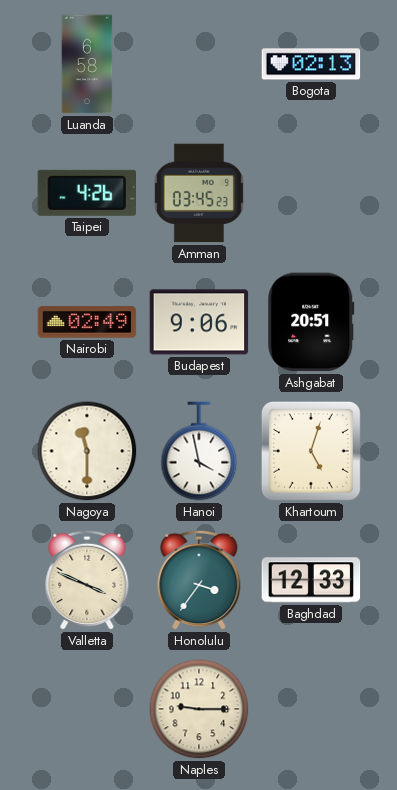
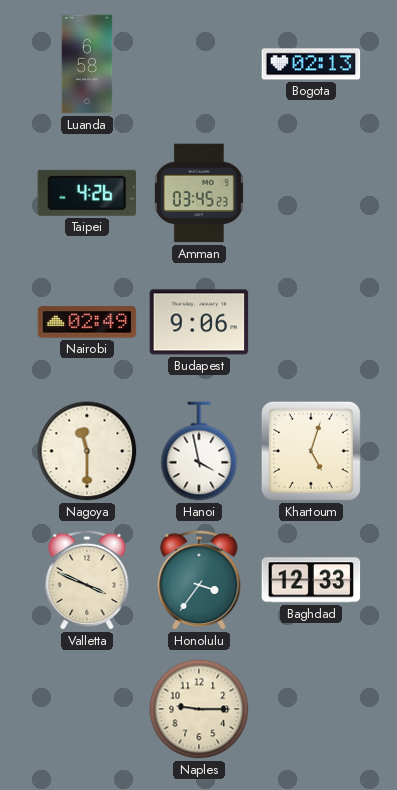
Ashgabat: 20:51 -> none
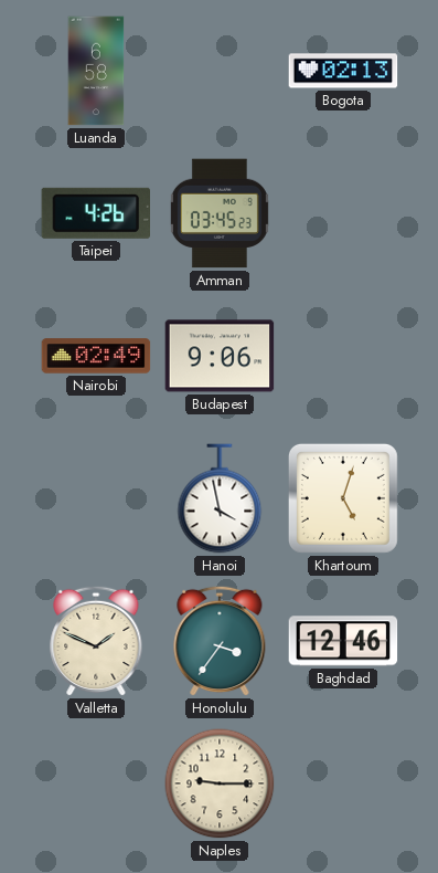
Nagoya: 11:30 -> none
Valletta: 3:49 -> 1:49
Baghdad: 12:33 -> 12:46
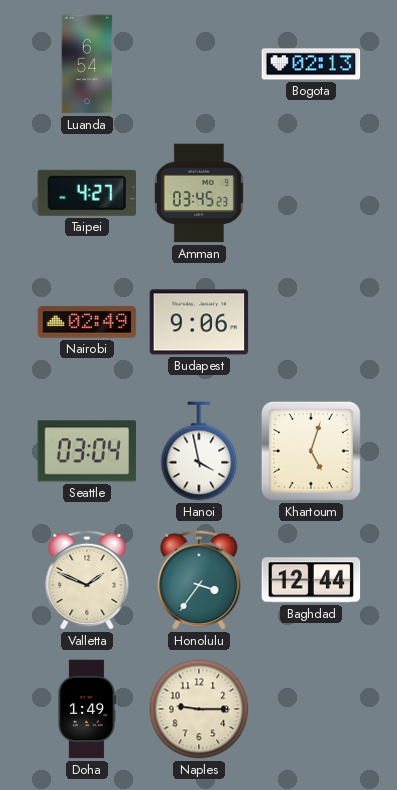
Luanda: 6:58 -> 6:54
Taipei: 4:26 -> 4:27
Seattle: none -> 03:04
Baghdad: 12:46 -> 12:44
Doha: none -> 1:49
